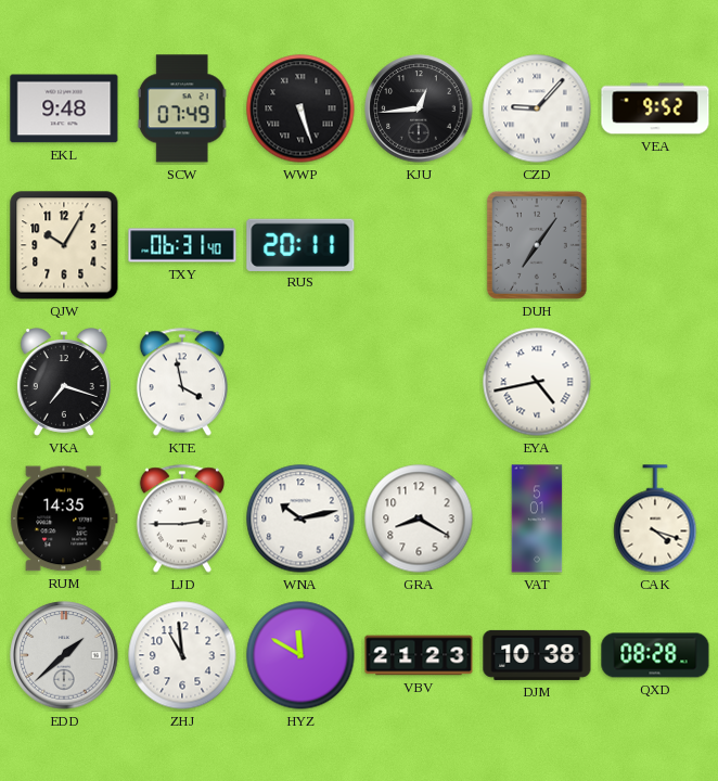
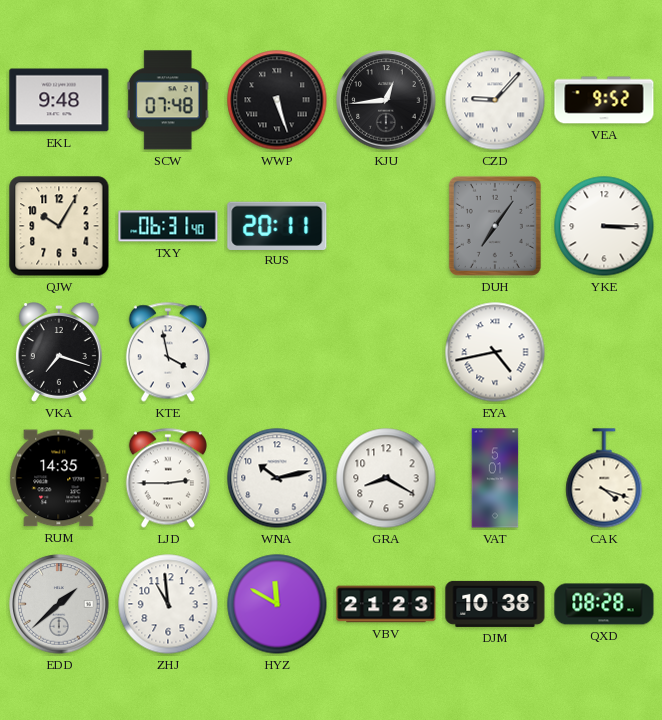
SCW: 07:49 -> 07:48
YKE: none -> 3:15
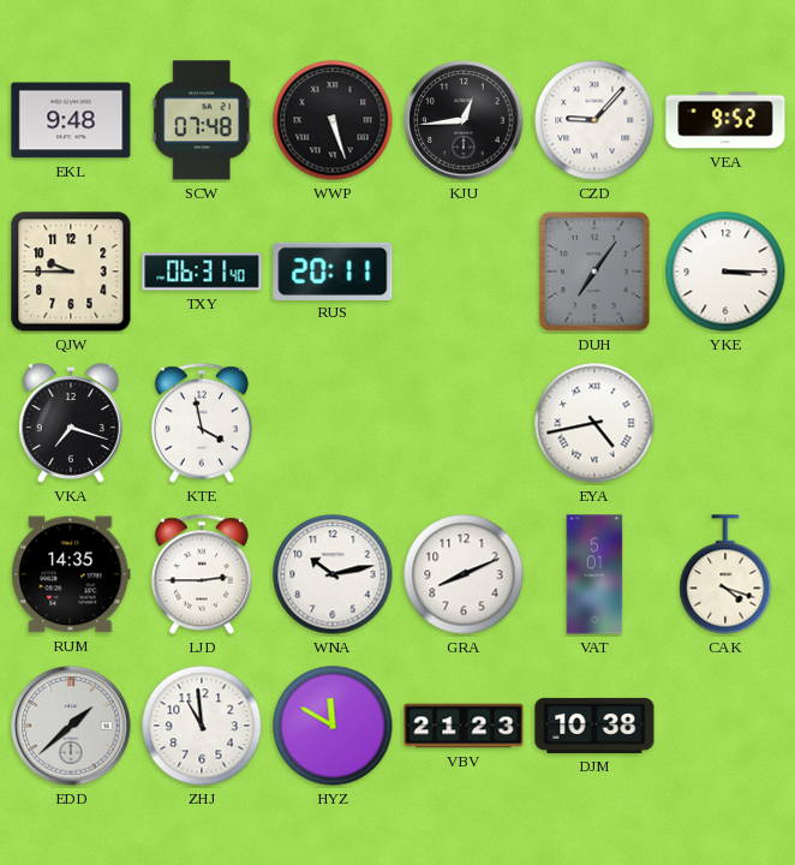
QJW: 10:05 -> 9:45
GRA: 8:20 -> 8:11
QXD: 08:28 -> none
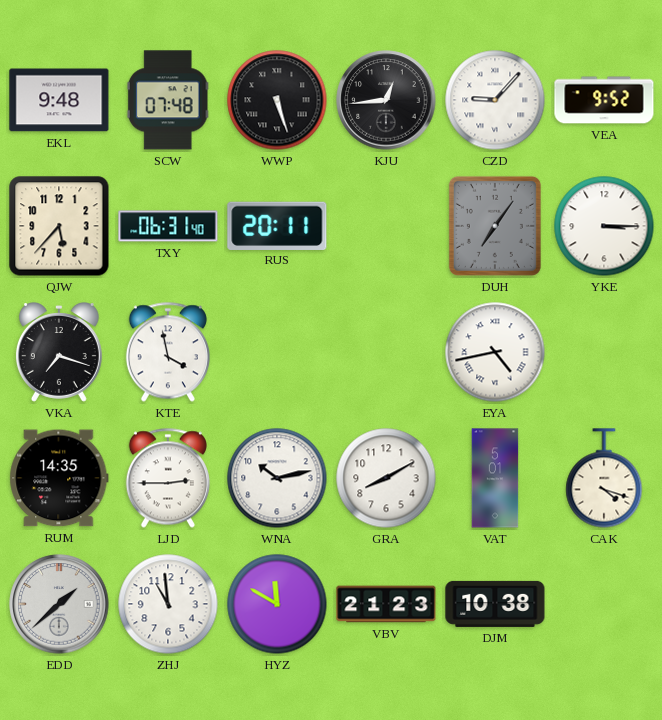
QJW: 9:45 -> 5:37
GRA: 8:11 -> 8:10
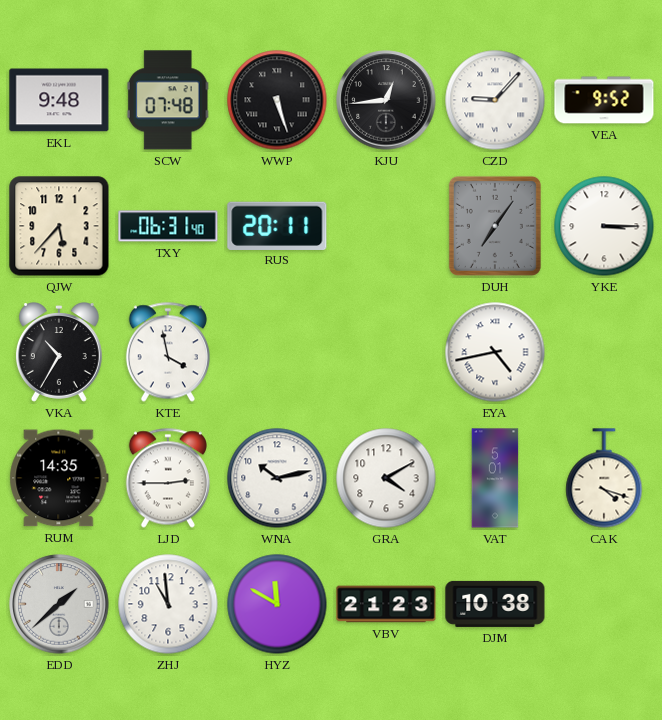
VKA: 7:18 -> 10:35
GRA: 8:10 -> 4:10
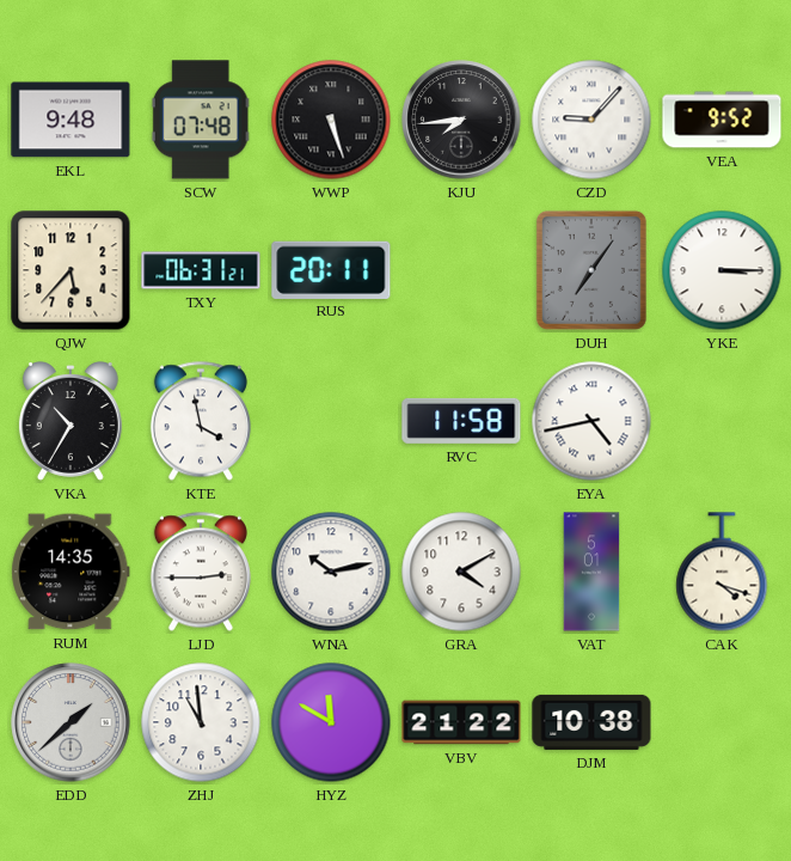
KJU: 12:44 -> 7:44
TXY: 06:31:40 -> 06:31:21
RVC: none -> 11:58
VBV: 21:23 -> 21:22
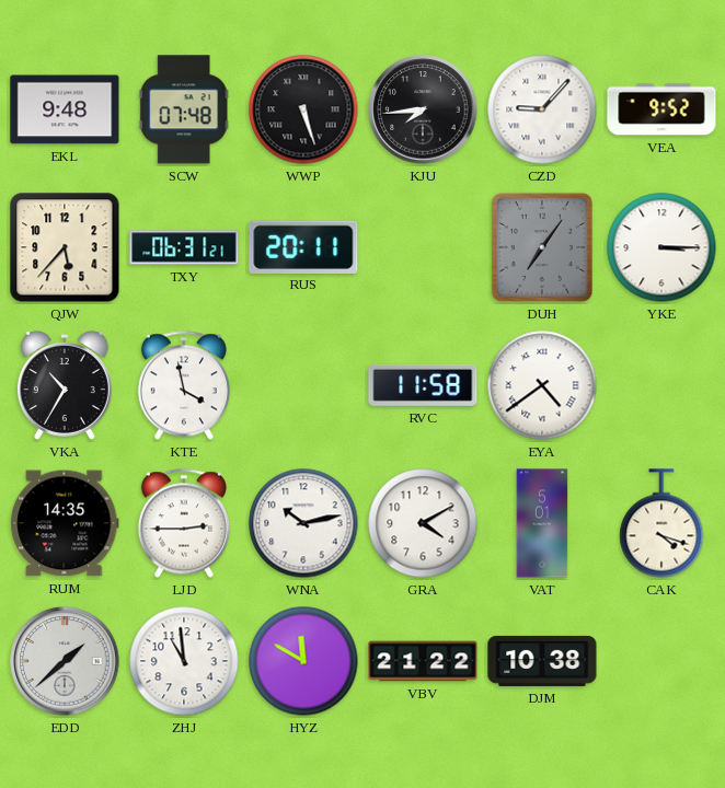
EYA: 4:43 -> 4:39
